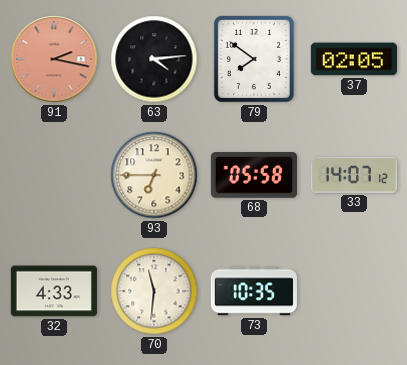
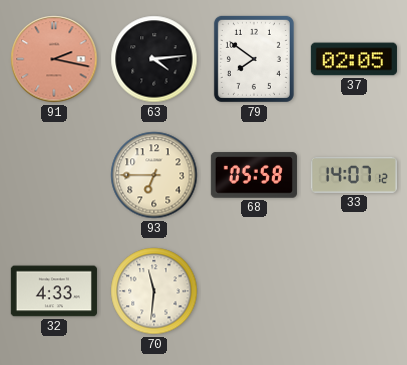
73: 10:35 -> none
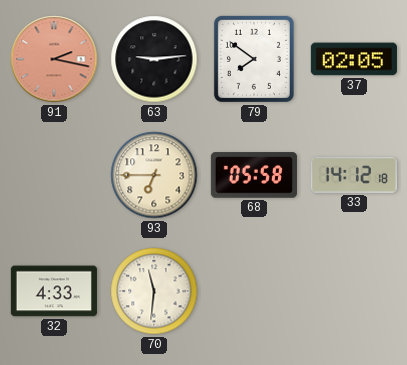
63: 4:14 -> 9:14
33: 14:07 -> 14:12
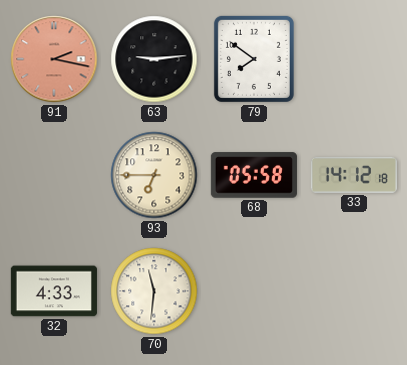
37: 02:05 -> none
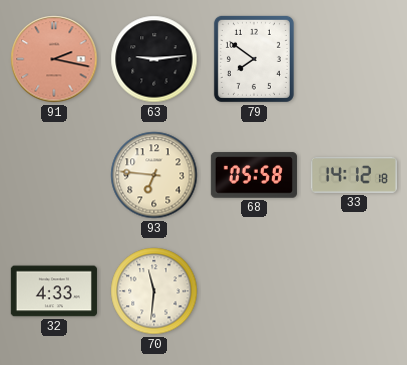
93: 6:45 -> 6:46
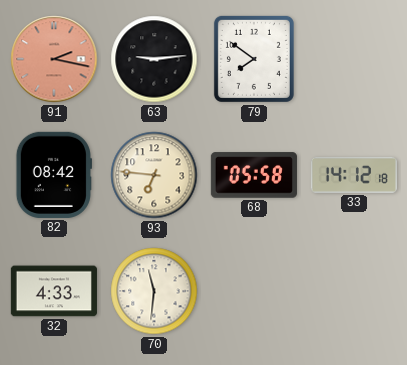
82: none -> 08:42
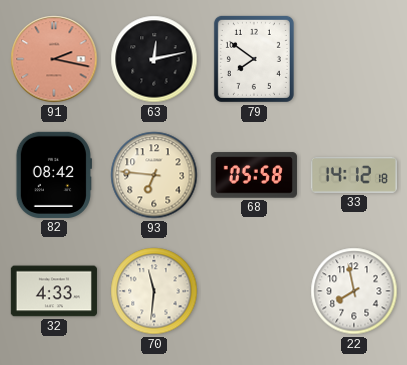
63: 9:14 -> 12:13
22: none -> 7:58
